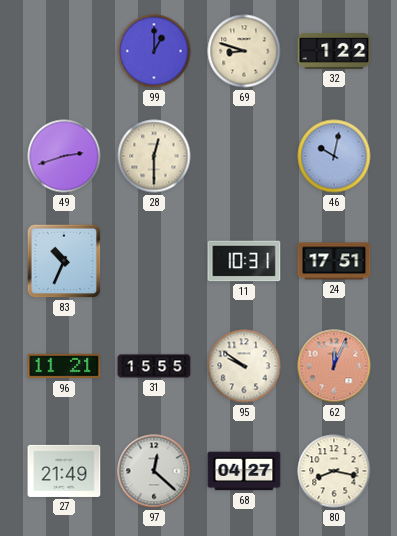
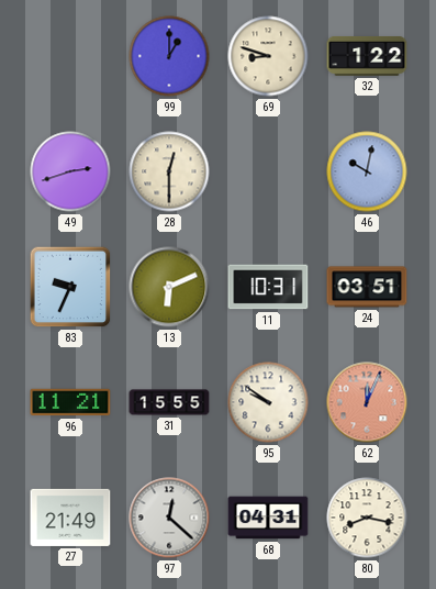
83: 10:34 -> 9:34
13: none -> 6:11
24: 17:51 -> 03:51
68: 04:27 -> 04:31
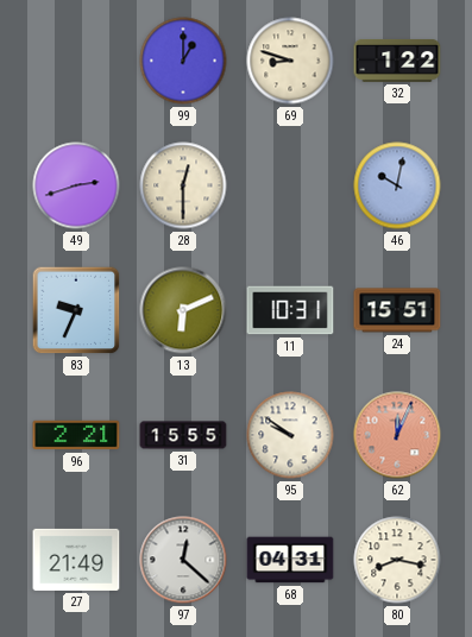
24: 03:51 -> 15:51
96: 11:21 -> 2:21
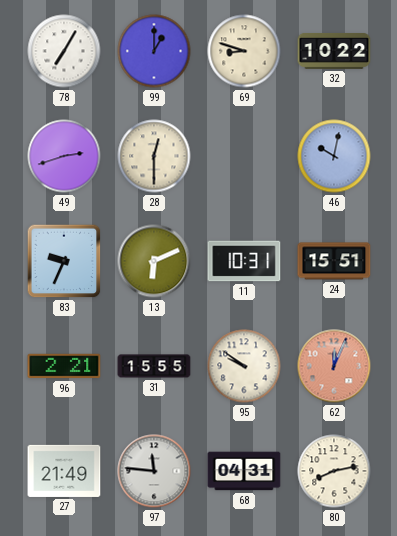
78: none -> 7:05
32: 1:22 -> 10:22
97: 12:22 -> 11:46
80: 8:17 -> 8:13
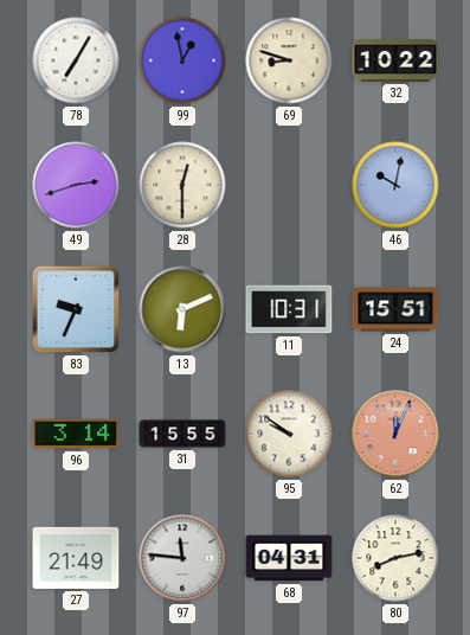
99: 1:00 -> 12:58
96: 2:21 -> 3:14
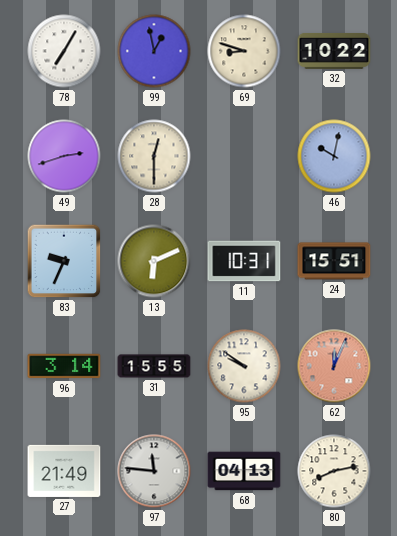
68: 04:31 -> 04:13
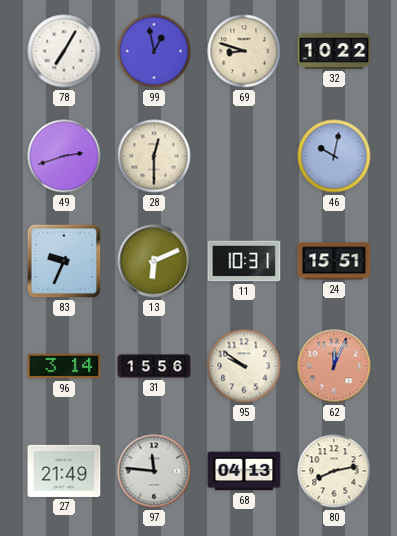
31: 15:55 -> 15:56
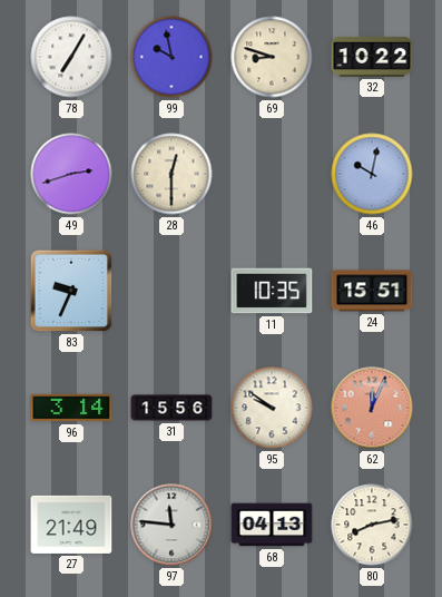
99: 12:58 -> 9:58
13: 6:11 -> none
11: 10:31 -> 10:35
